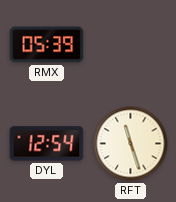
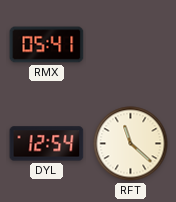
RMX: 05:39 -> 05:41
RFT: 11:27 -> 11:22
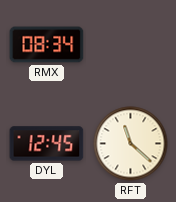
RMX: 05:41 -> 08:34
DYL: 12:54 -> 12:45
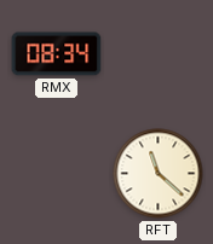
DYL: 12:45 -> none
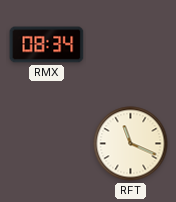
RFT: 11:22 -> 11:19
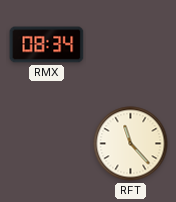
RFT: 11:19 -> 11:23
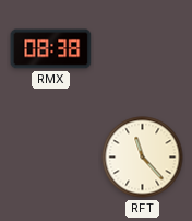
RMX: 08:34 -> 08:38
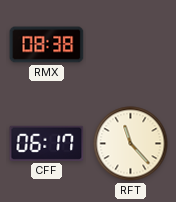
CFF: none -> 06:17
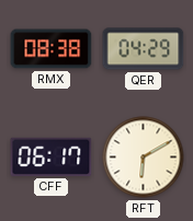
QER: none -> 04:29
RFT: 11:23 -> 6:10
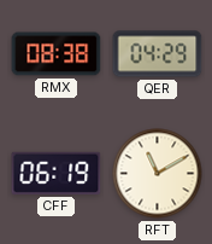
CFF: 06:17 -> 06:19
RFT: 6:10 -> 11:10
